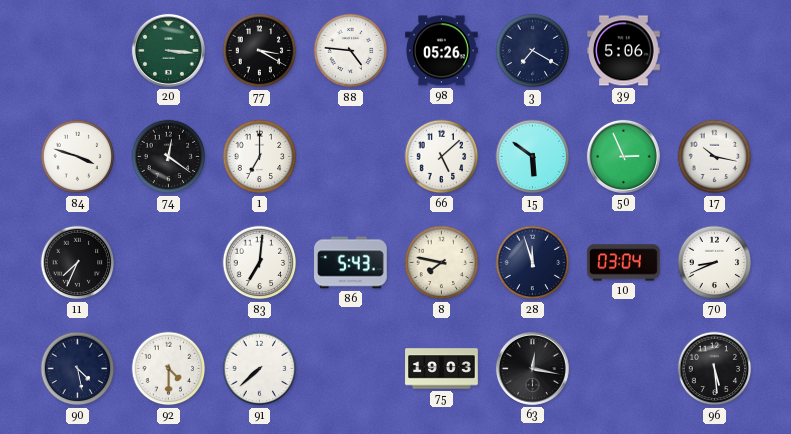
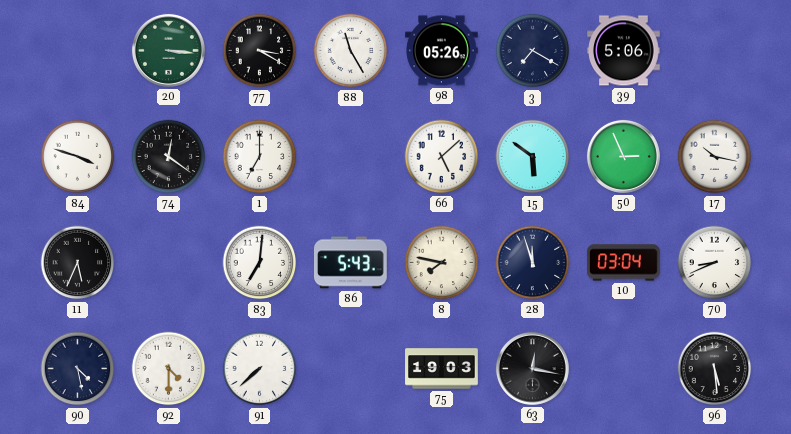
88: 4:46 -> 11:25
11: 7:34 -> 5:34
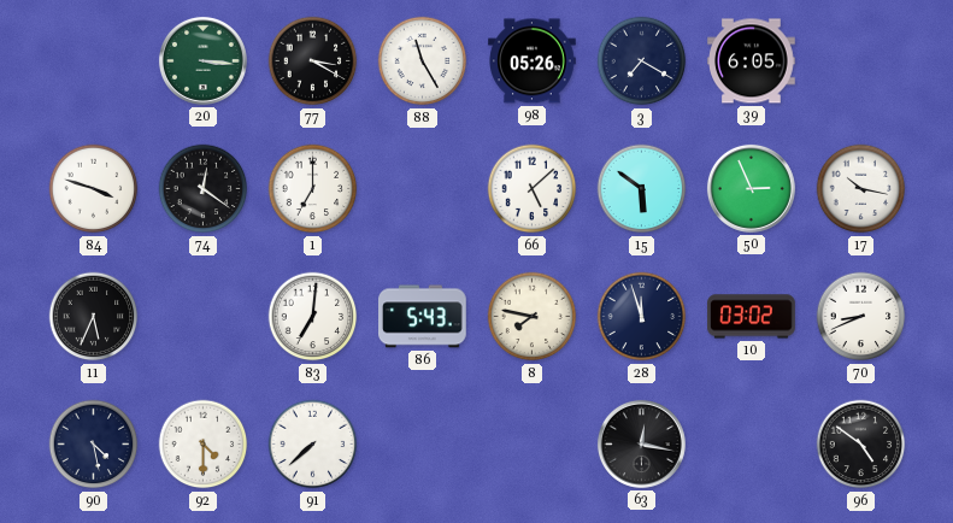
39: 5:06 -> 6:05
10: 03:04 -> 03:02
75: 19:03 -> none
96: 5:29 -> 4:51
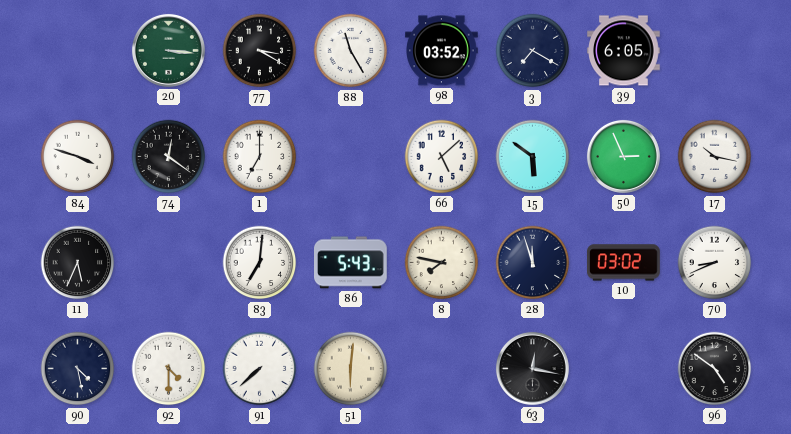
98: 05:26 -> 03:52
51: none -> 6:01
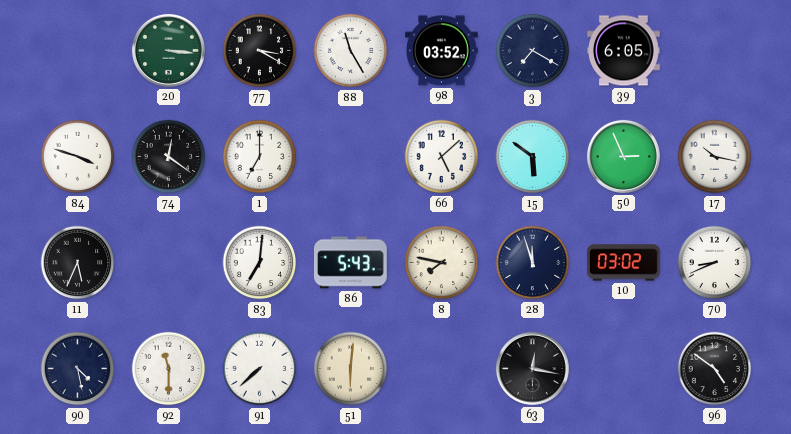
92: 4:30 -> 11:30
